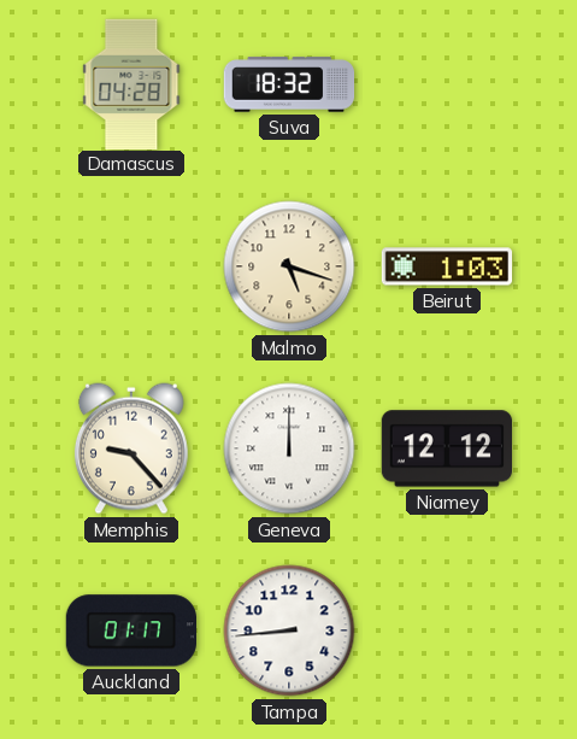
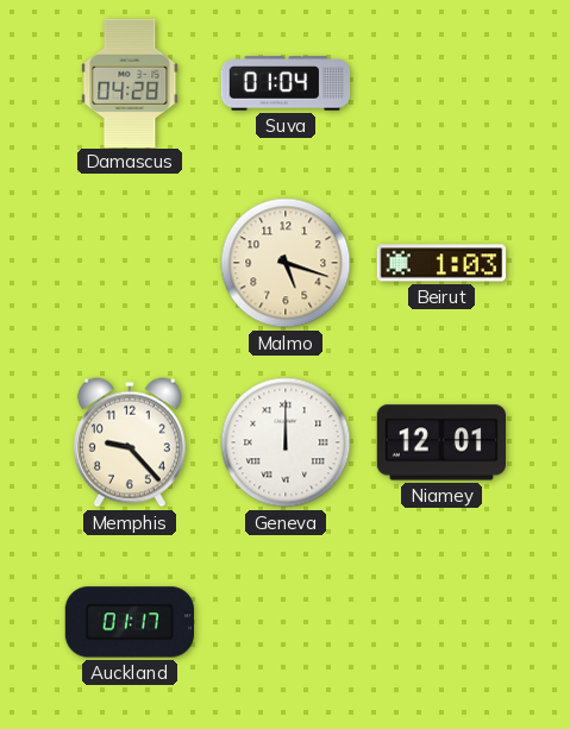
Suva: 18:32 -> 01:04
Niamey: 12:12 -> 12:01
Tampa: 8:44 -> none
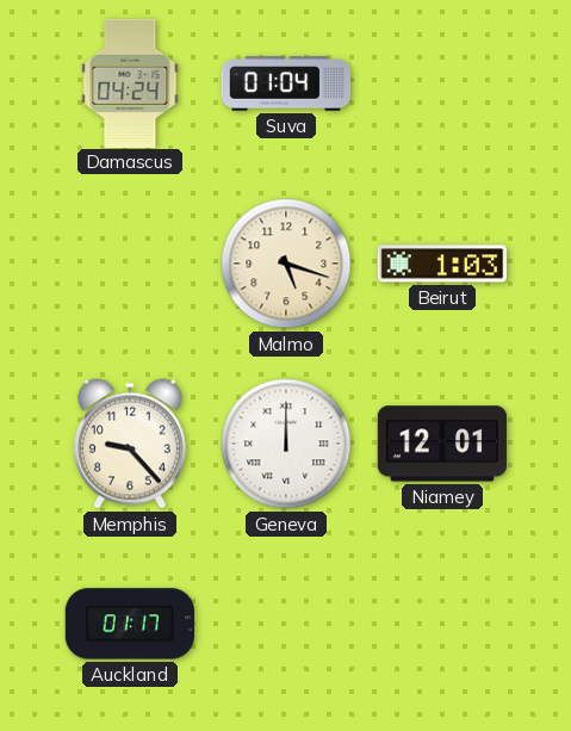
Damascus: 04:28 -> 04:24
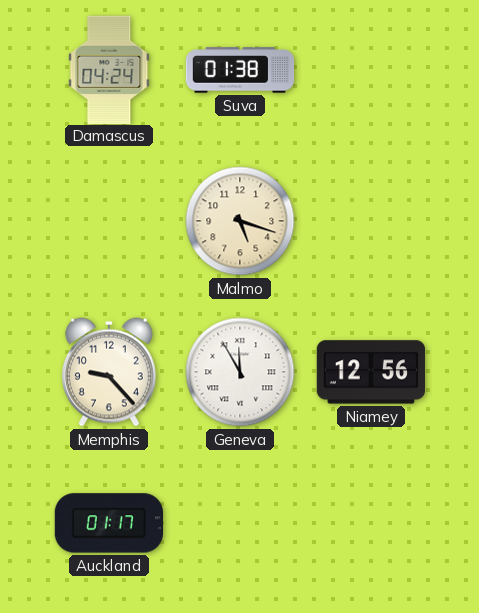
Suva: 01:04 -> 01:38
Beirut: 1:03 -> none
Geneva: 12:00 -> 11:55
Niamey: 12:01 -> 12:56
